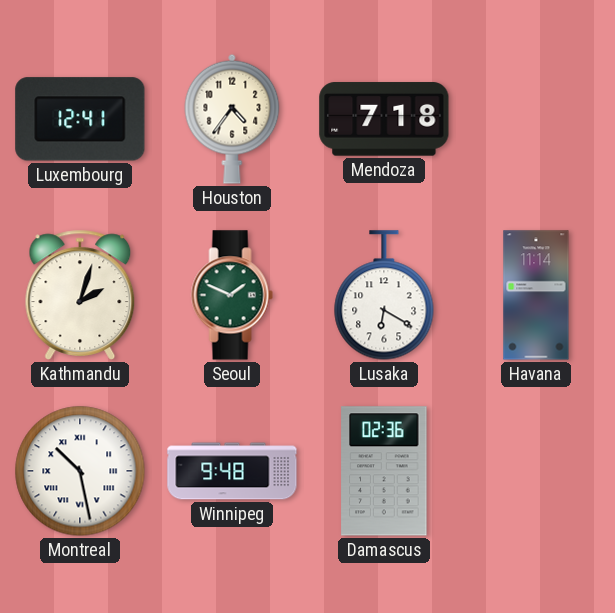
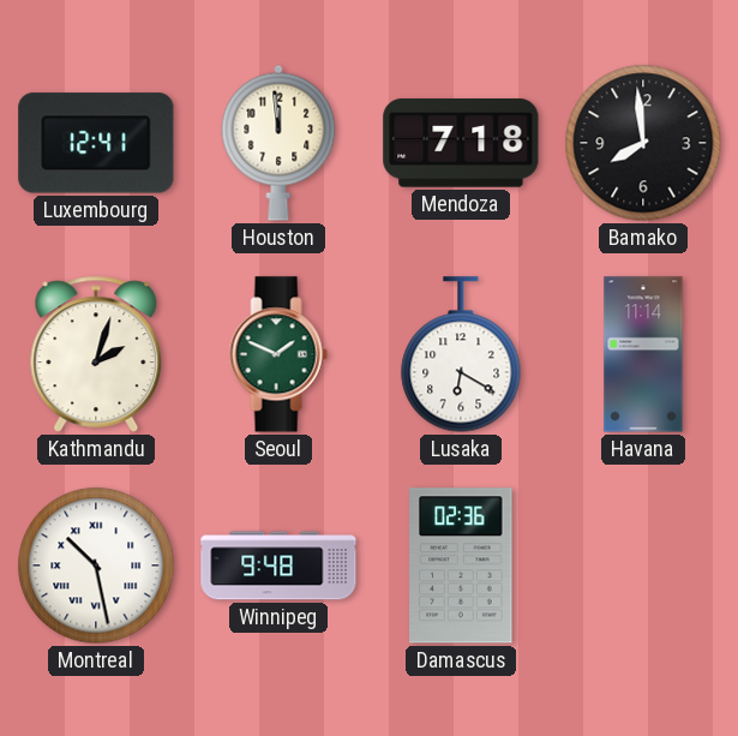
Houston: 4:36 -> 11:59
Bamako: none -> 7:59
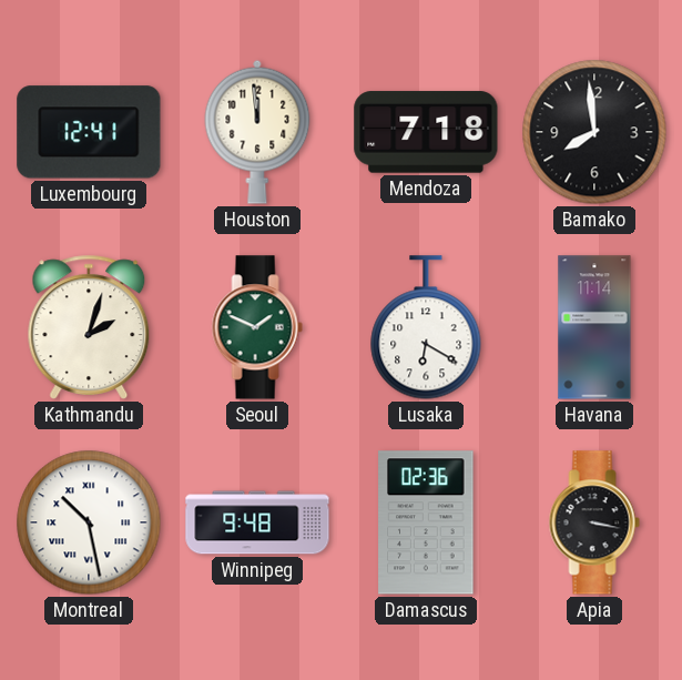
Apia: none -> 3:17
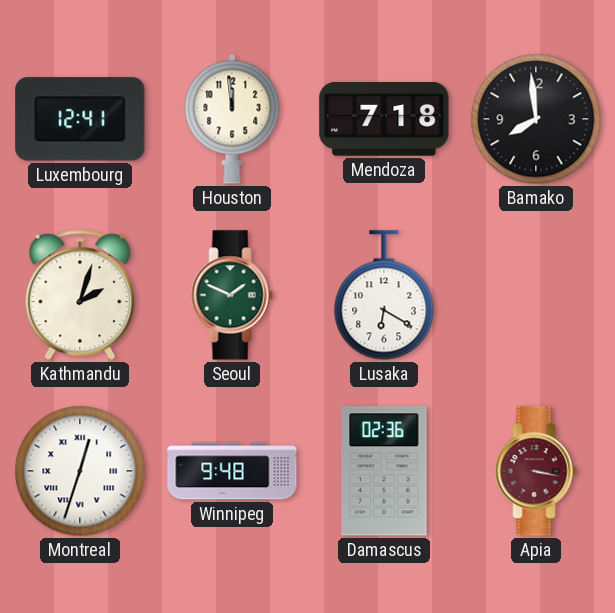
Havana: 11:14 -> none
Montreal: 10:28 -> 12:33
Apia dial: black -> burgundy
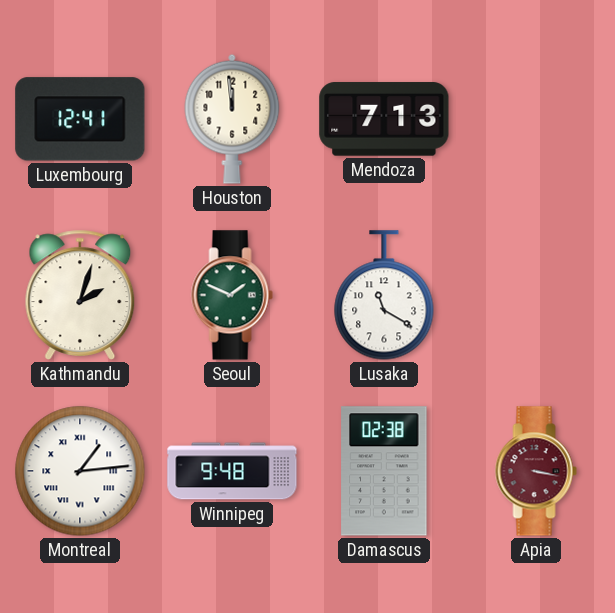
Mendoza: 7:18 -> 7:13
Bamako: 7:59 -> none
Lusaka: 6:20 -> 11:20
Montreal: 12:33 -> 1:14
Damascus: 02:36 -> 02:38
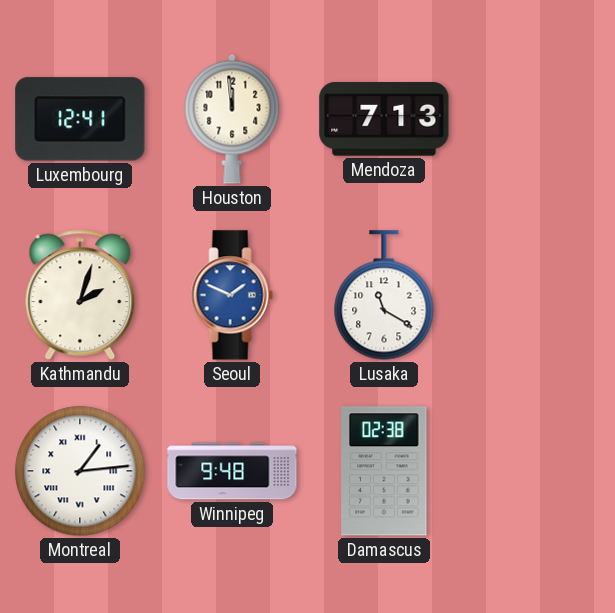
Seoul dial: green -> blue
Apia: 3:17 -> none
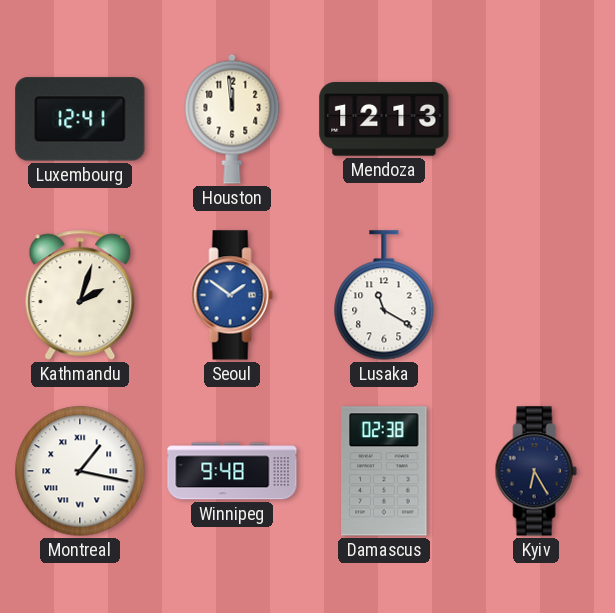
Mendoza: 7:13 -> 12:13
Seoul: 1:49 -> 1:51
Montreal: 1:14 -> 1:17
Kyiv: none -> 6:25
